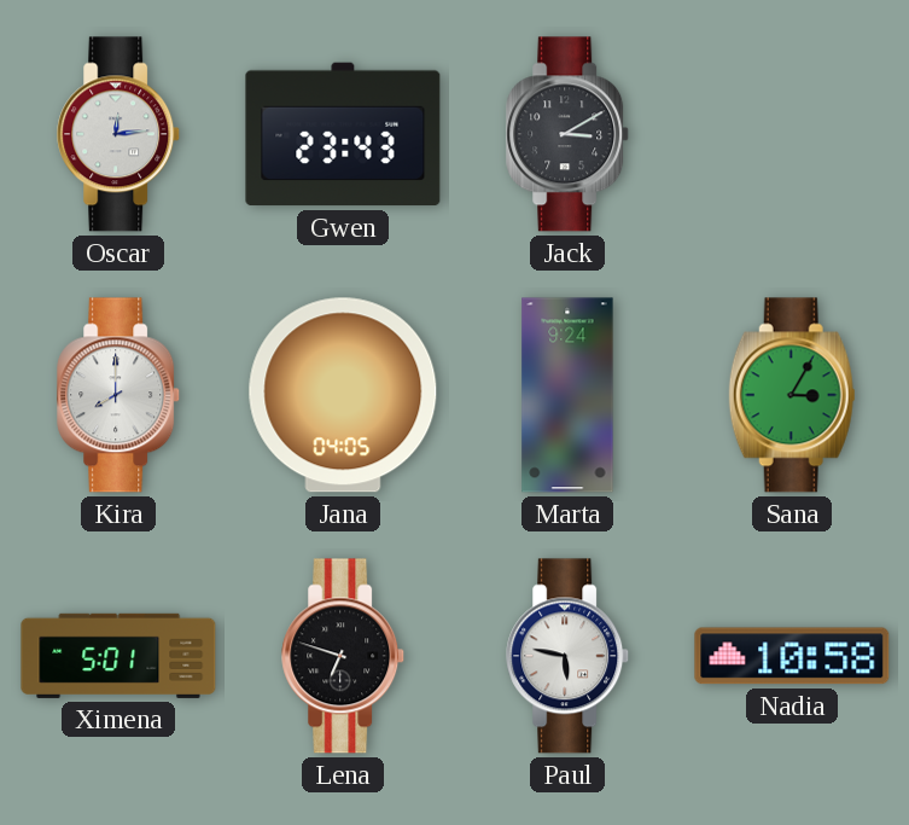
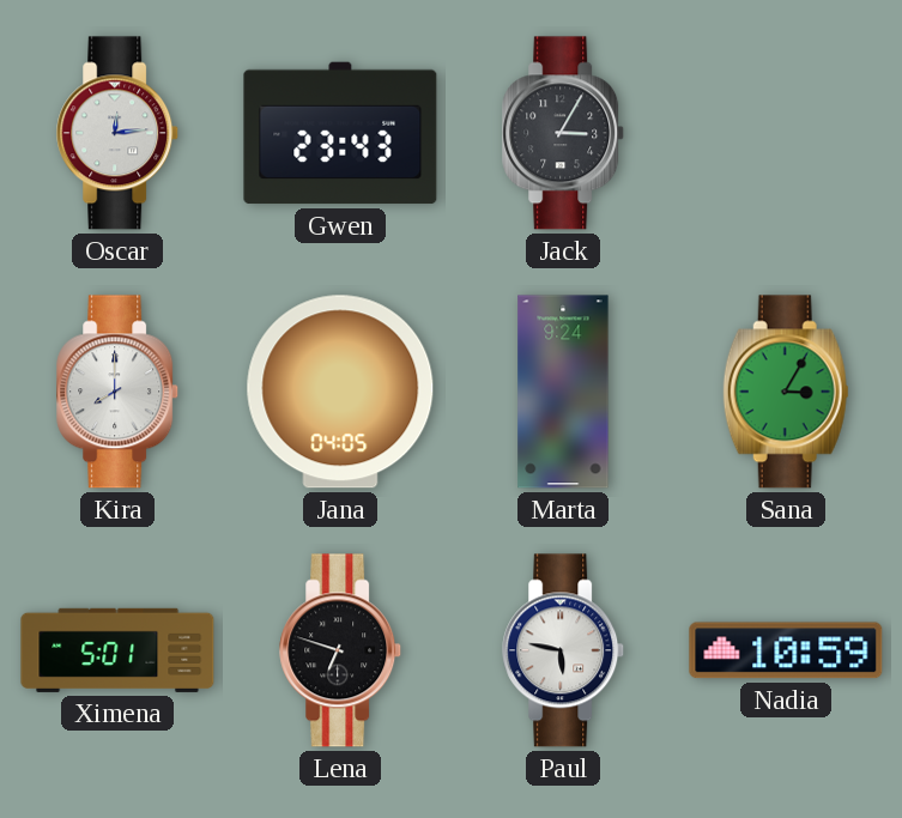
Jack: 3:10 -> 3:05
Nadia: 10:58 -> 10:59
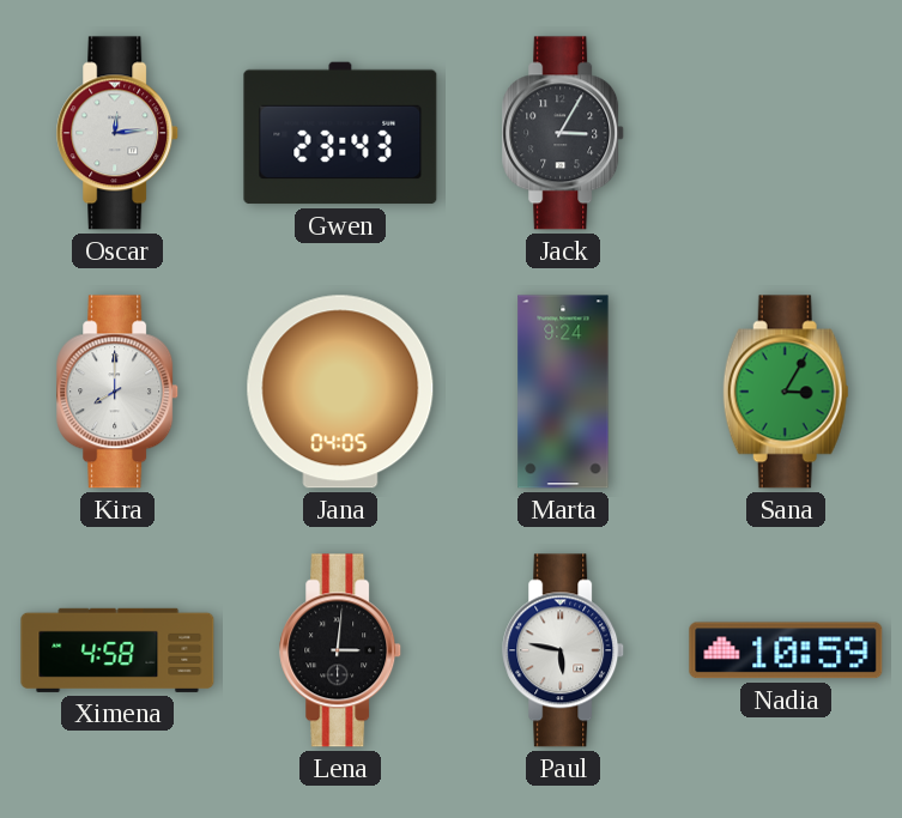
Ximena: 5:01 -> 4:58
Lena: 6:48 -> 3:01
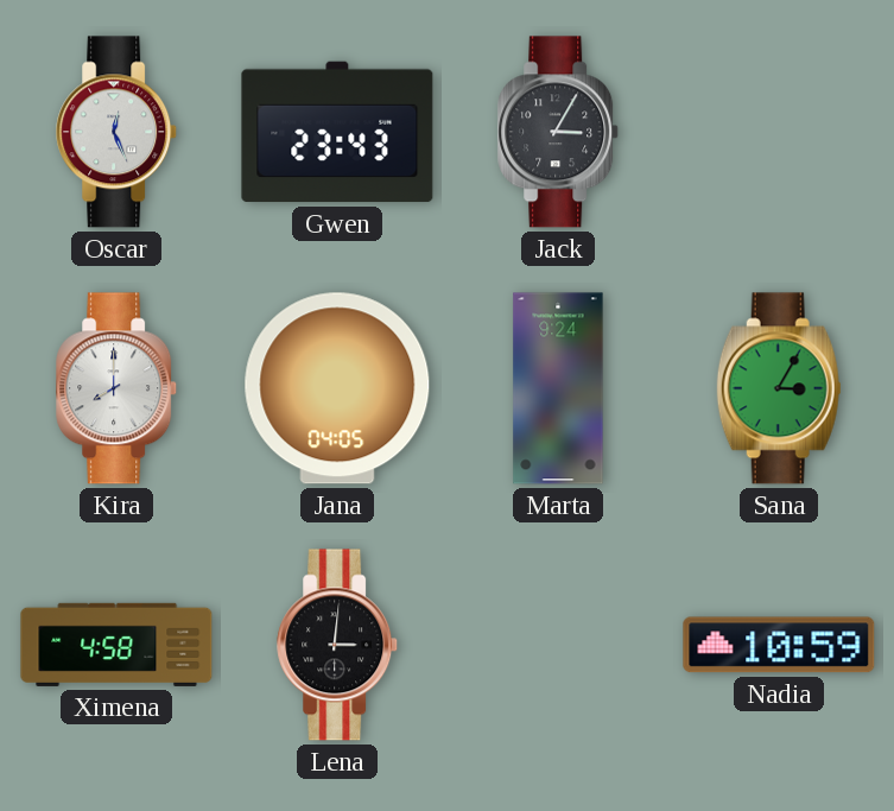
Oscar: 12:14 -> 12:26
Paul: 5:47 -> none
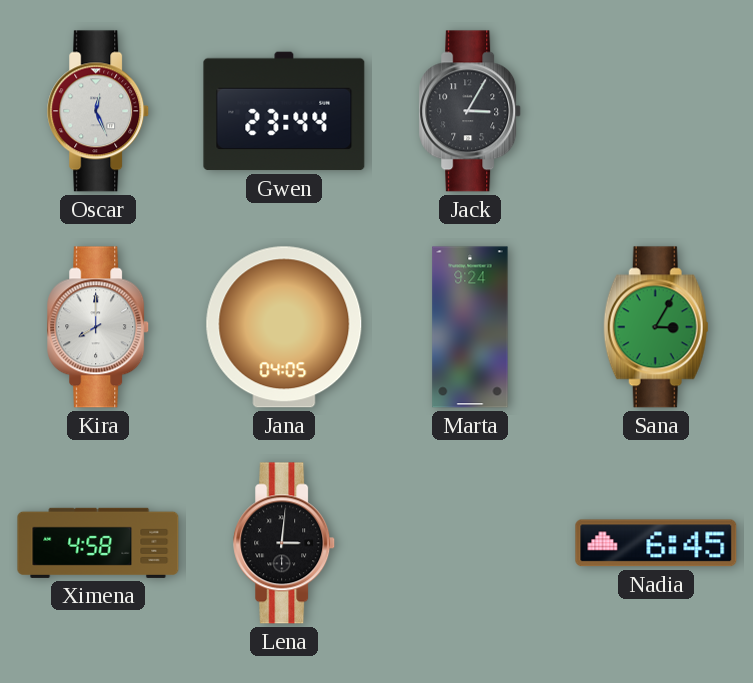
Gwen: 23:43 -> 23:44
Nadia: 10:59 -> 6:45
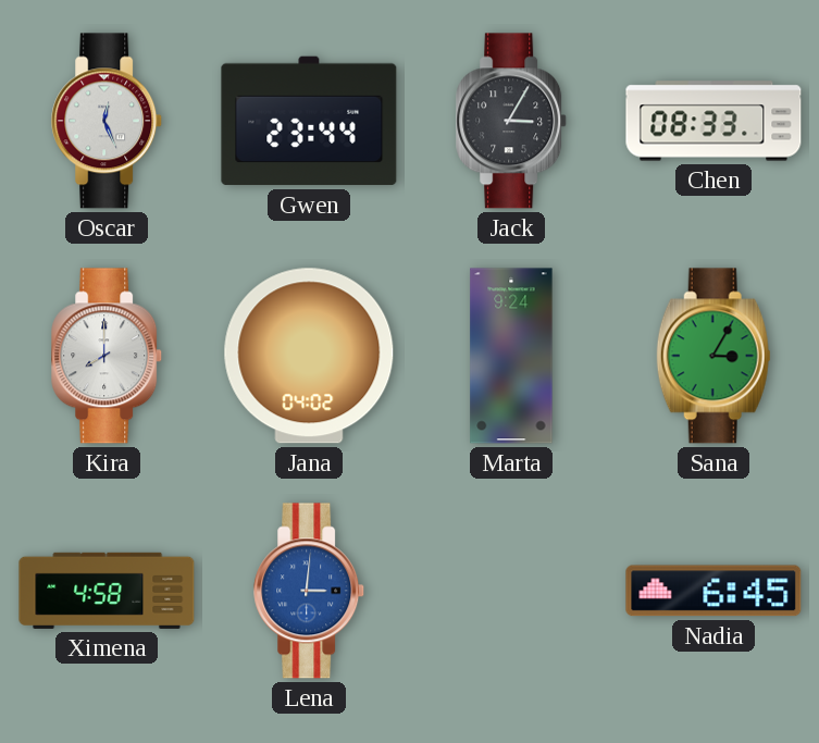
Chen: none -> 08:33
Jana: 04:05 -> 04:02
Lena dial: black -> blue
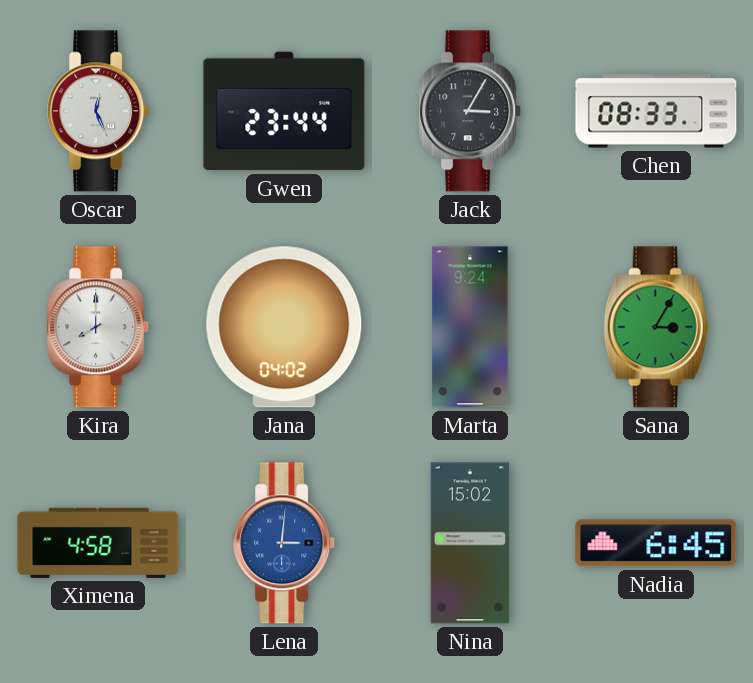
Nina: none -> 15:02
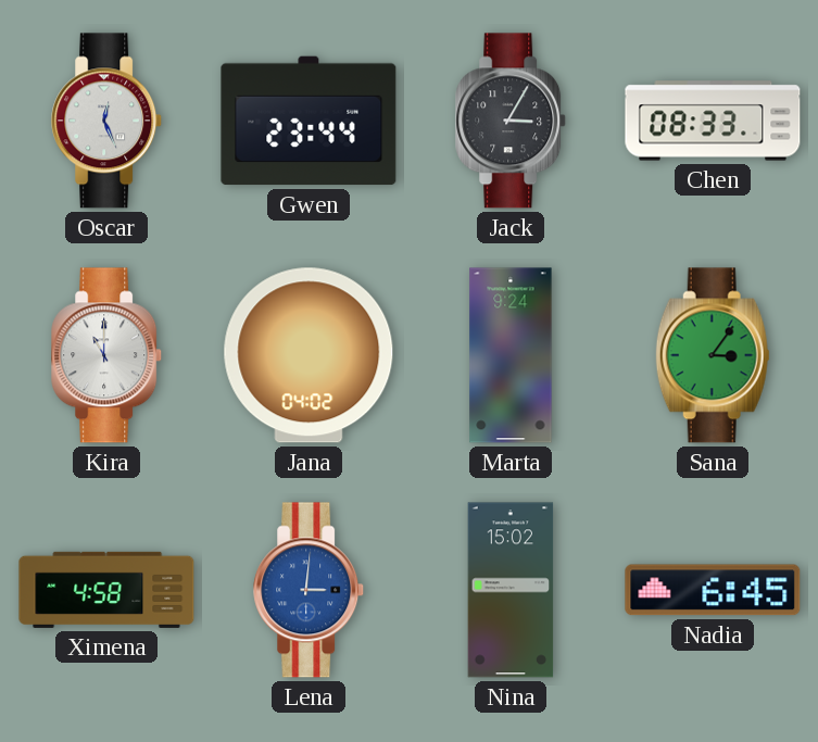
Kira: 8:00 -> 11:00
Sana: 3:05 -> 3:06
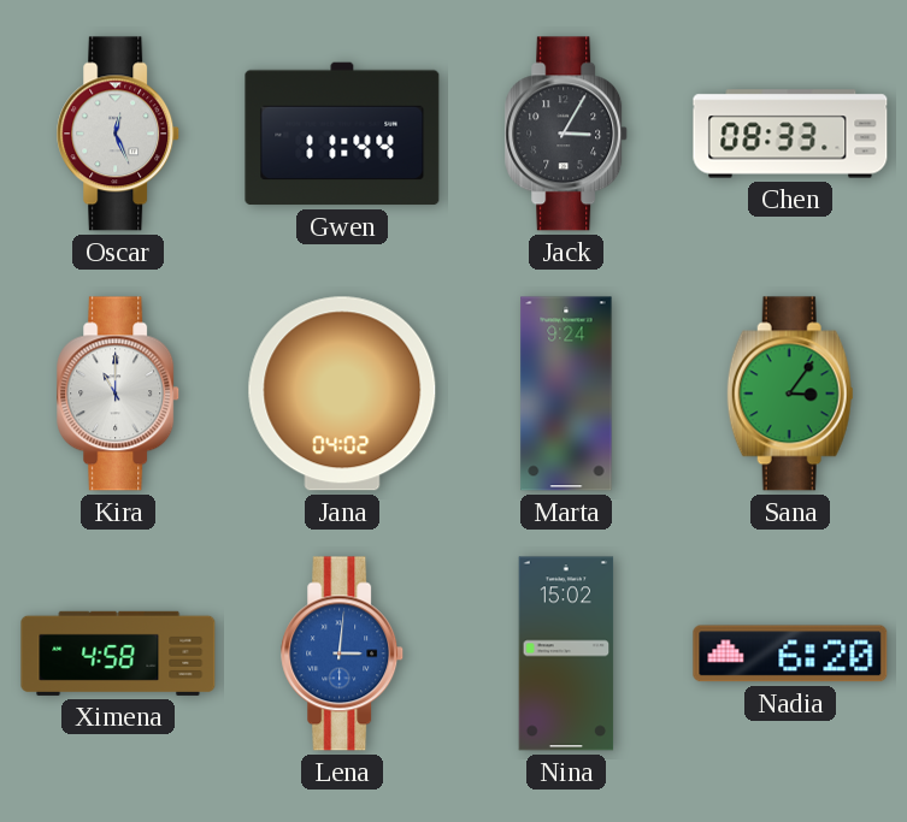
Gwen: 23:44 -> 11:44
Nadia: 6:45 -> 6:20
